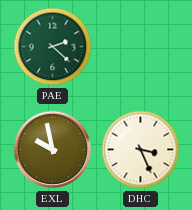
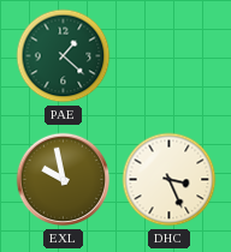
PAE: 2:22 -> 1:22
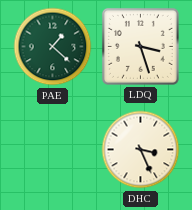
LDQ: none -> 3:27
EXL: 9:58 -> none
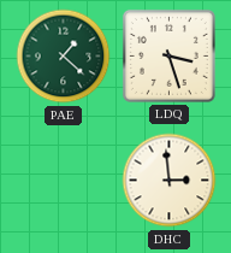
DHC: 3:26 -> 2:59
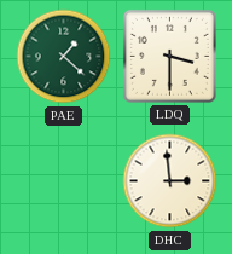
LDQ: 3:27 -> 3:30
